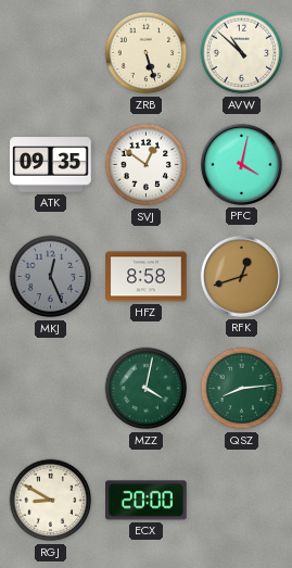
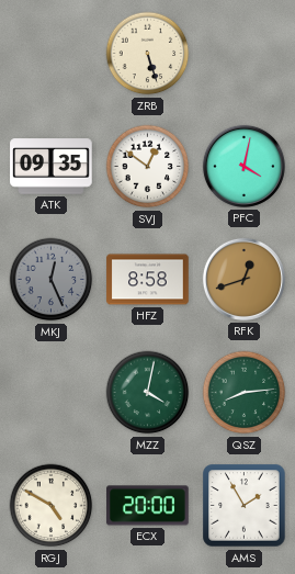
AVW: 10:52 -> none
RGJ: 8:50 -> 4:50
AMS: none -> 1:55
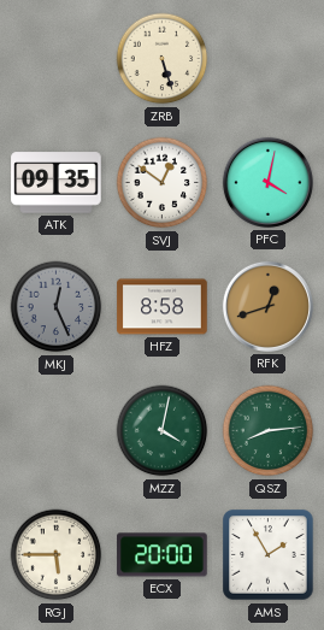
RGJ: 4:50 -> 5:45
